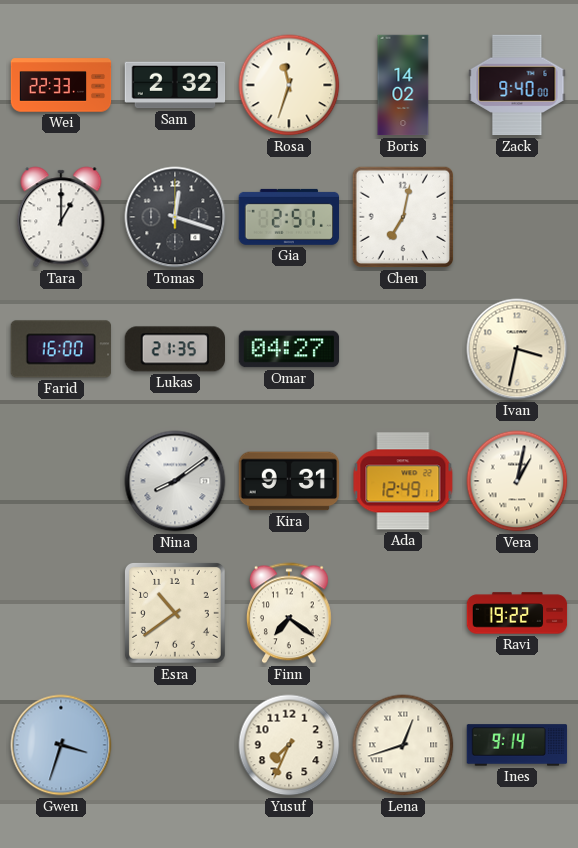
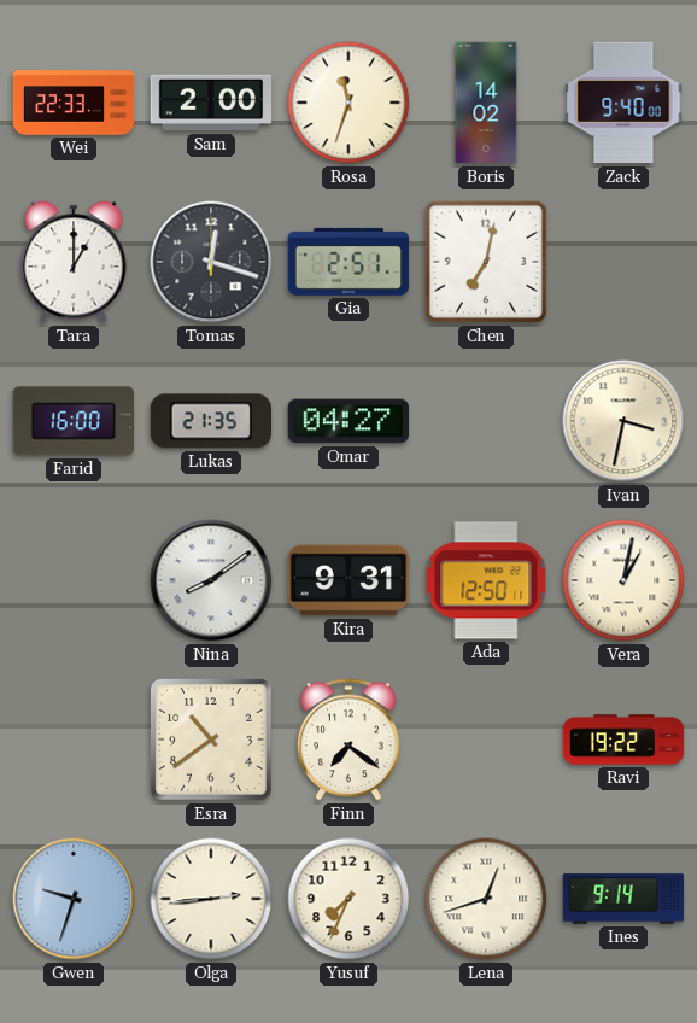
Sam: 2:32 -> 2:00
Ada: 12:49 -> 12:50
Gwen: 3:33 -> 9:33
Olga: none -> 2:44
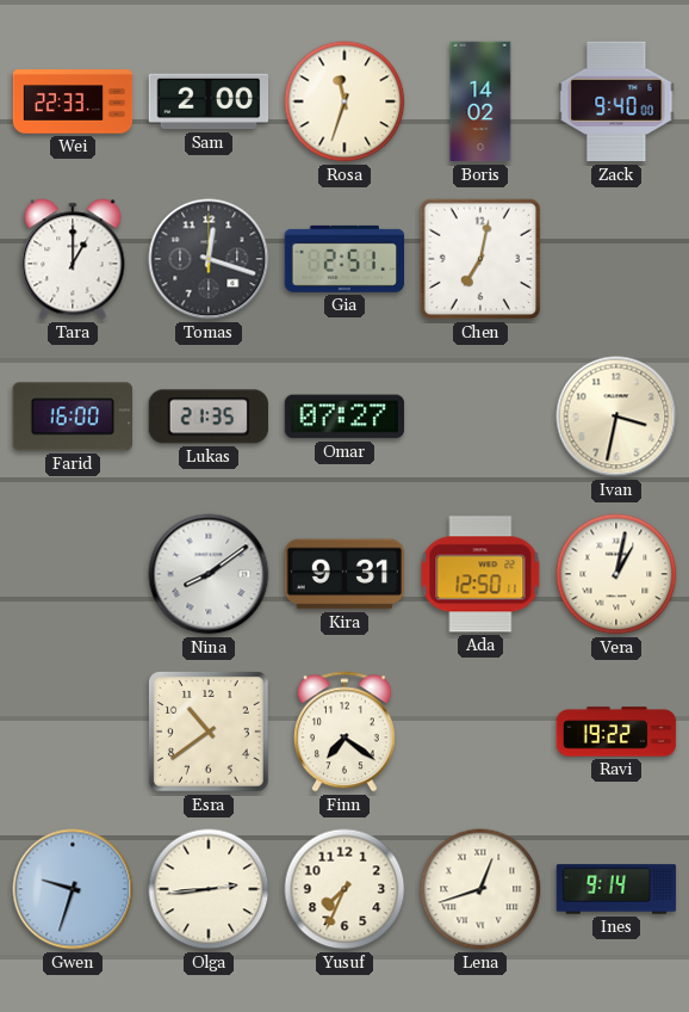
Omar: 04:27 -> 07:27
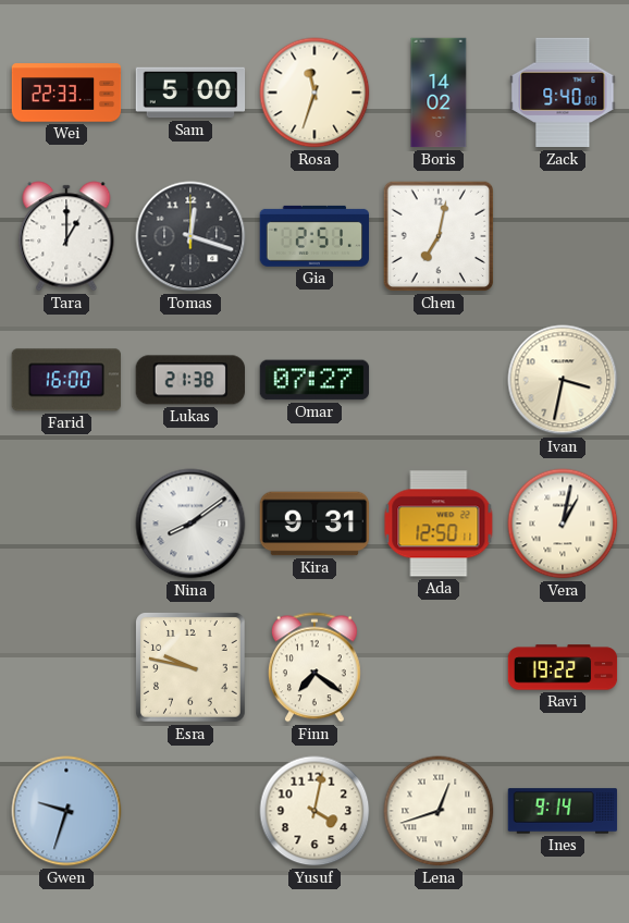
Sam: 2:00 -> 5:00
Lukas: 21:35 -> 21:38
Esra: 10:39 -> 9:47
Olga: 2:44 -> none
Yusuf: 7:34 -> 4:02
